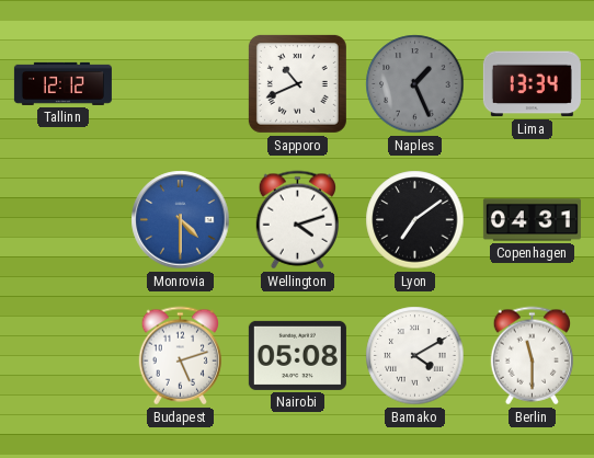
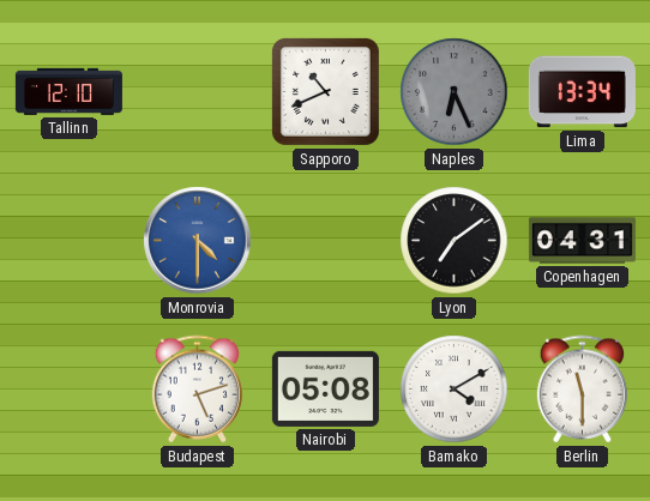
Tallinn: 12:12 -> 12:10
Naples: 1:26 -> 6:26
Wellington: 4:12 -> none
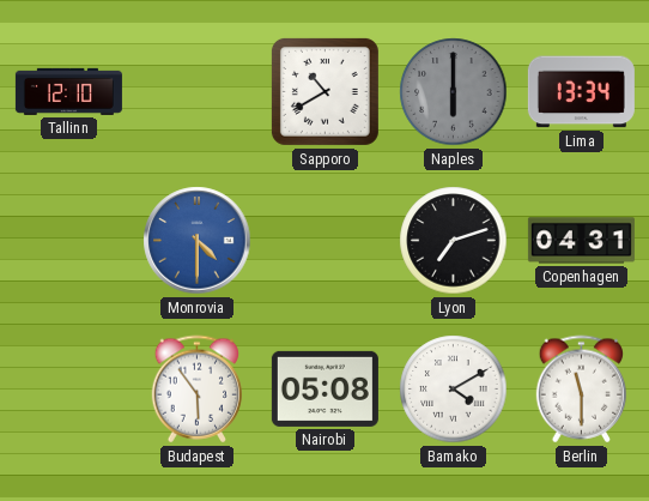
Sapporo: 10:41 -> 10:40
Naples: 6:26 -> 6:00
Lyon: 7:09 -> 7:12
Budapest: 5:12 -> 5:54
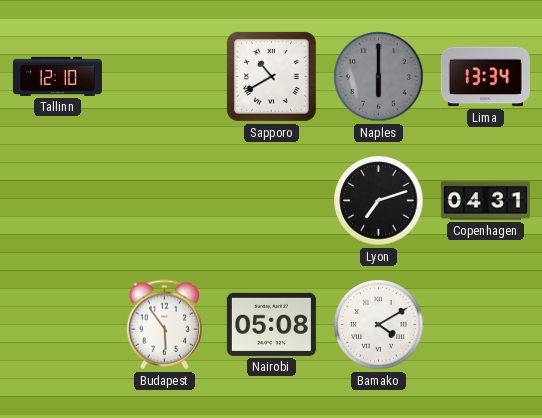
Monrovia: 4:30 -> none
Berlin: 11:30 -> none
